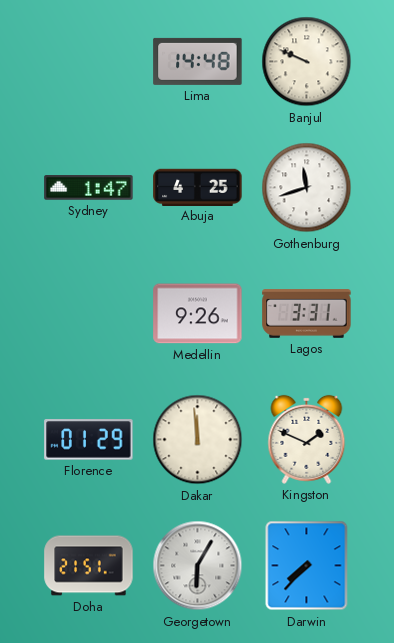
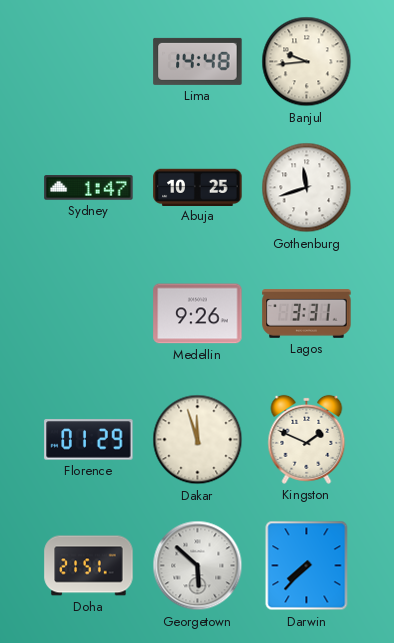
Banjul: 9:49 -> 9:44
Abuja: 4:25 -> 10:25
Dakar: 11:59 -> 11:57
Georgetown: 6:05 -> 5:52
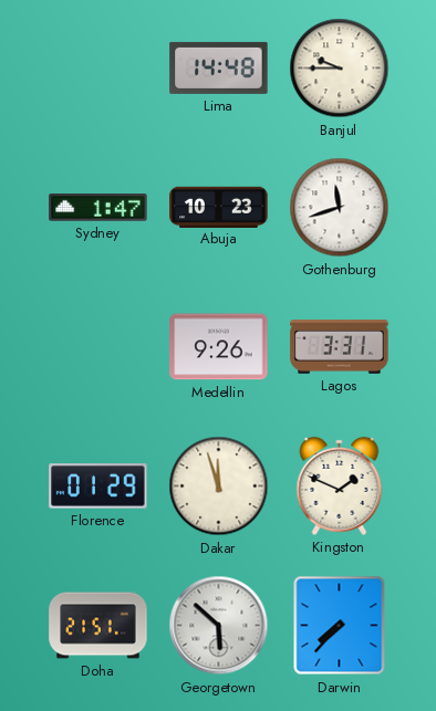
Banjul: 9:44 -> 9:45
Abuja: 10:25 -> 10:23
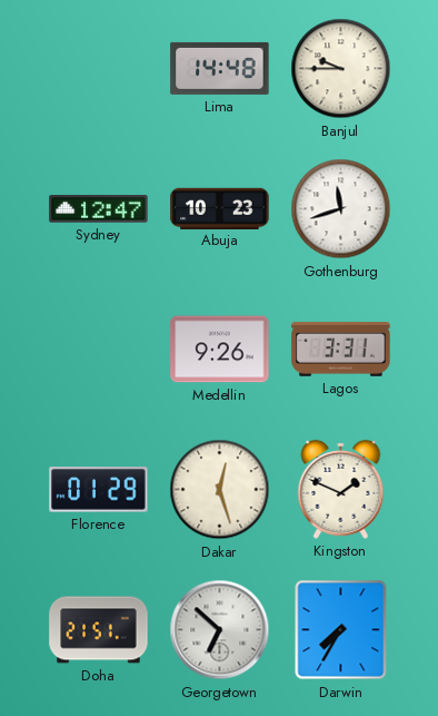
Sydney: 1:47 -> 12:47
Dakar: 11:57 -> 12:27
Georgetown: 5:52 -> 6:52
Darwin: 7:37 -> 7:35
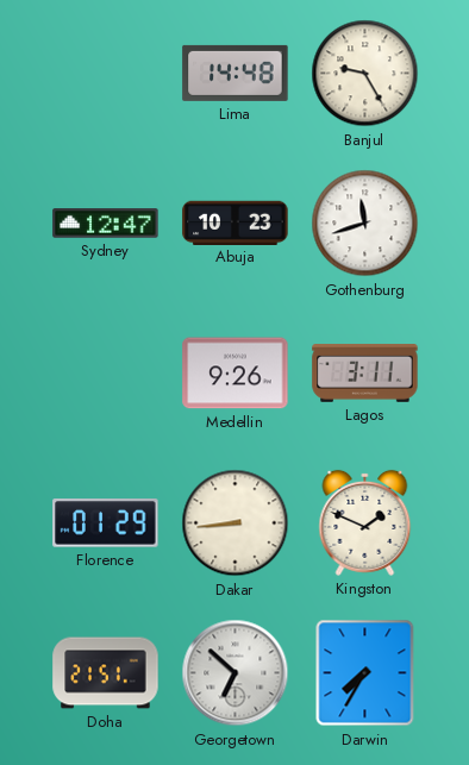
Banjul: 9:45 -> 9:25
Lagos: 3:31 -> 3:11
Dakar: 12:27 -> 8:44
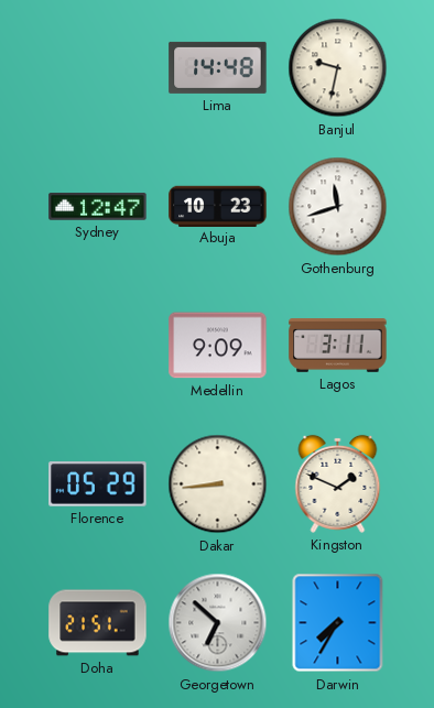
Banjul: 9:25 -> 9:32
Medellin: 9:26 -> 9:09
Florence: 01:29 -> 05:29
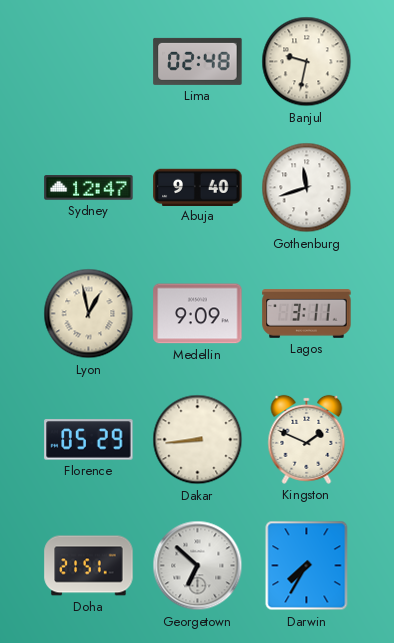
Lima: 14:48 -> 02:48
Abuja: 10:23 -> 9:40
Lyon: none -> 12:58
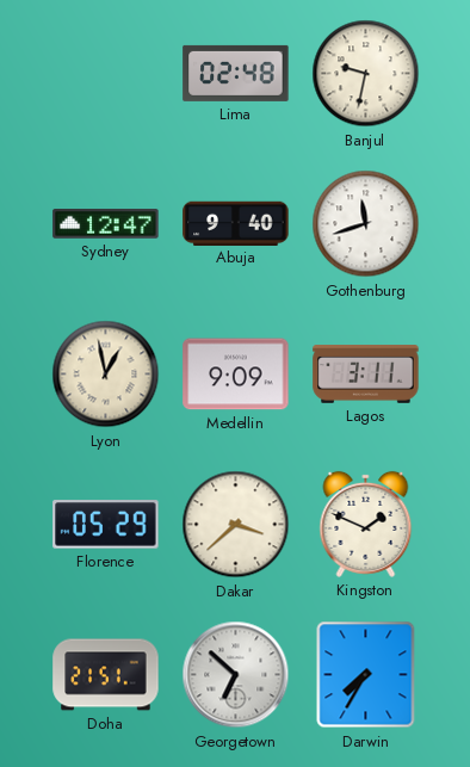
Dakar: 8:44 -> 3:38
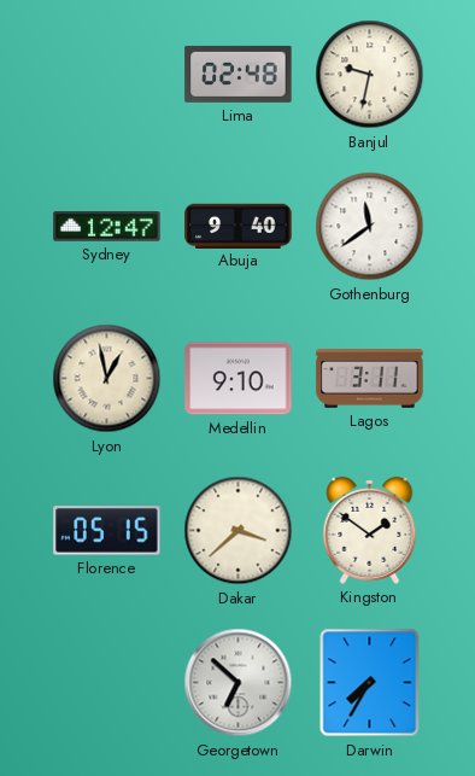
Gothenburg: 11:42 -> 11:39
Medellin: 9:09 -> 9:10
Florence: 05:29 -> 05:15
Kingston: 1:49 -> 1:51
Doha: 21:51 -> none
